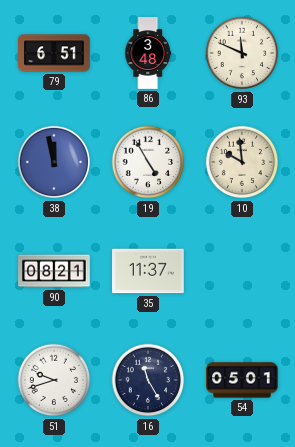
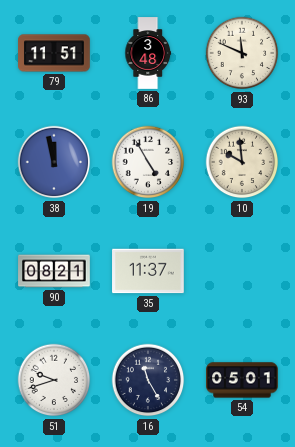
79: 6:51 -> 11:51
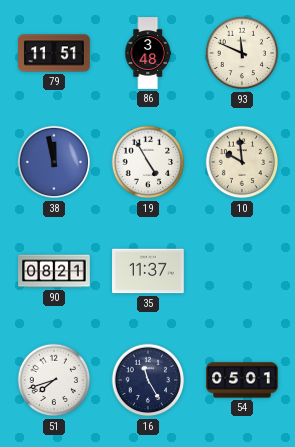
51: 9:42 -> 7:42
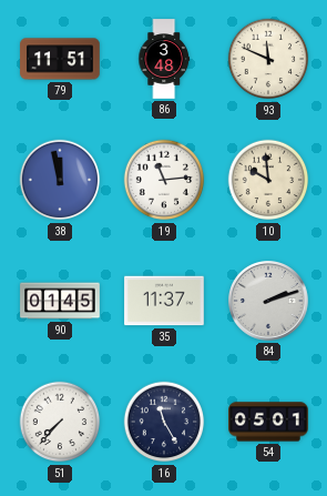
19: 4:55 -> 11:14
90: 08:21 -> 01:45
84: none -> 2:12
51: 7:42 -> 7:37
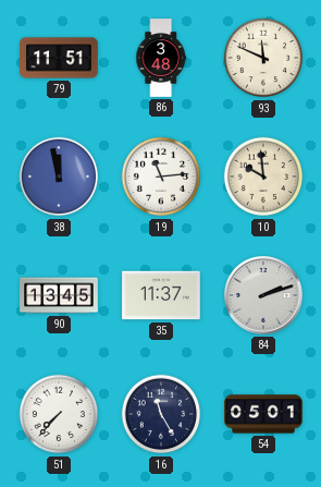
90: 01:45 -> 13:45
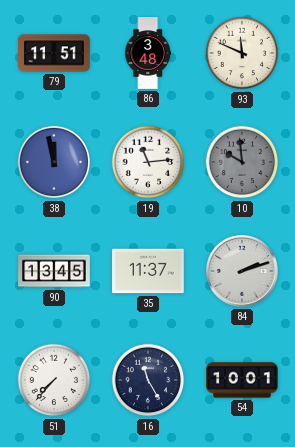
10 dial: cream -> grey
54: 05:01 -> 10:01
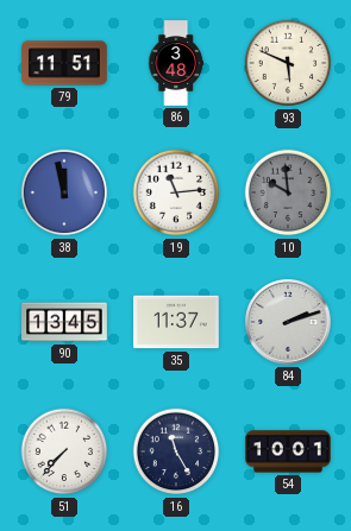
93: 11:49 -> 5:49
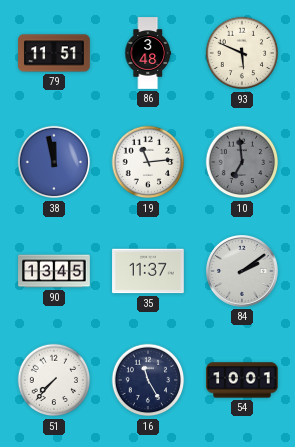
10: 9:59 -> 6:59
84: 2:12 -> 2:09
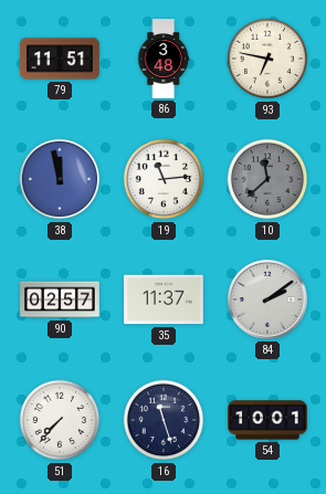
93: 5:49 -> 6:47
10: 6:59 -> 11:38
90: 13:45 -> 02:57
16: 11:25 -> 11:27
